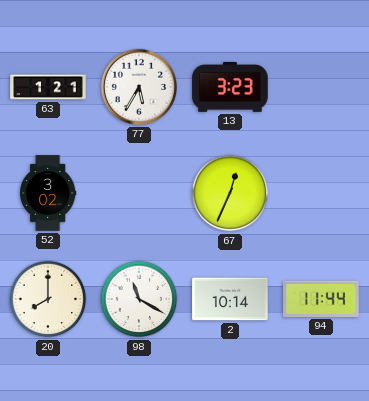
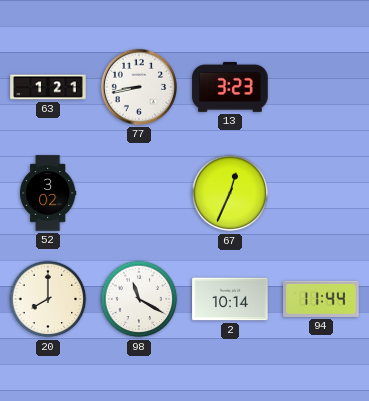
77: 5:35 -> 8:43
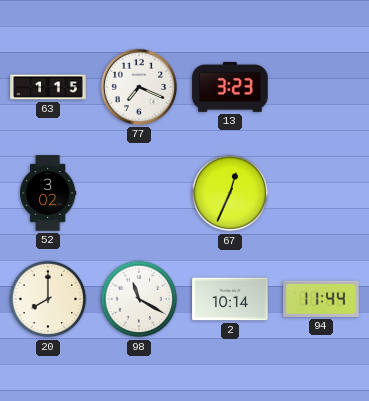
63: 1:21 -> 1:15
77: 8:43 -> 7:19
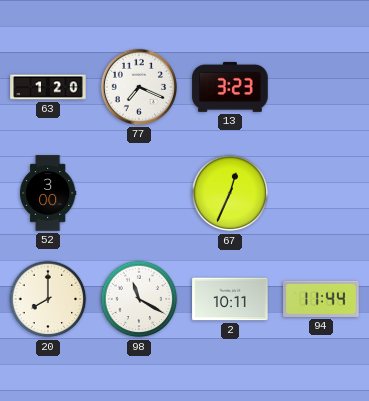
63: 1:15 -> 1:20
52: 3:02 -> 3:00
2: 10:14 -> 10:11
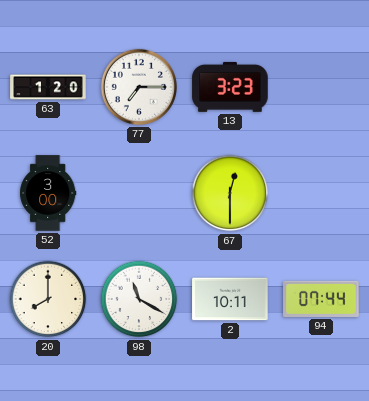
77: 7:19 -> 7:15
67: 12:34 -> 12:30
94: 11:44 -> 07:44
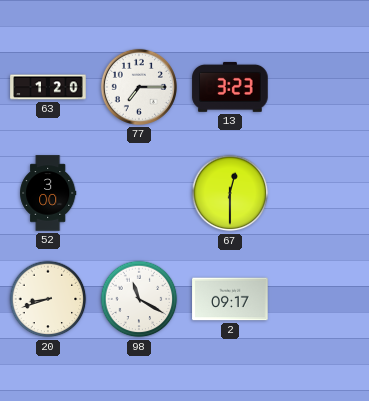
20: 8:00 -> 8:42
2: 10:11 -> 09:17
94: 07:44 -> none
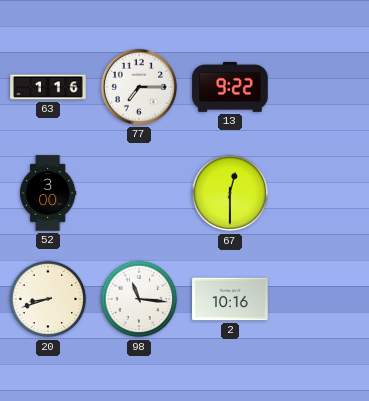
63: 1:20 -> 1:16
13: 3:23 -> 9:22
98: 11:20 -> 11:16
2: 09:17 -> 10:16
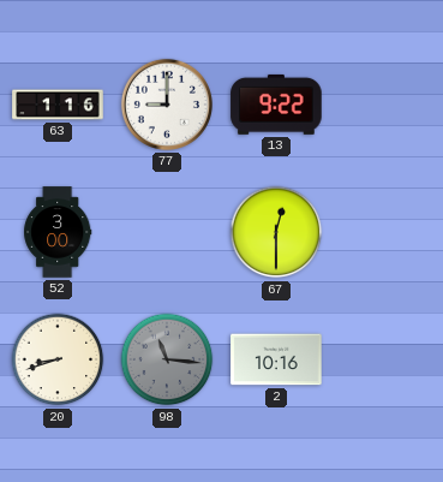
77: 7:15 -> 9:00
98 dial: white -> grey
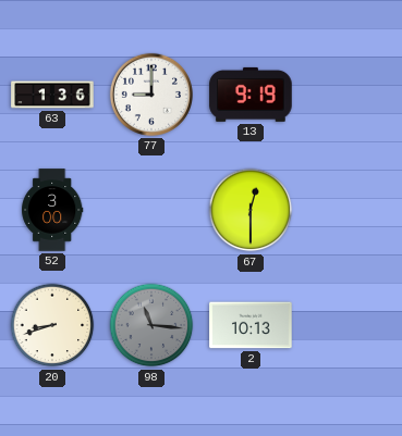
63: 1:16 -> 1:36
13: 9:22 -> 9:19
2: 10:16 -> 10:13
